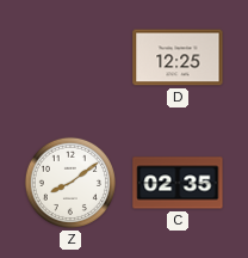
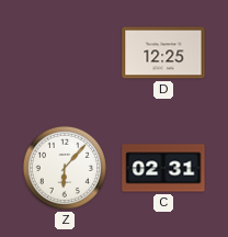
Z: 8:09 -> 6:07
C: 02:35 -> 02:31
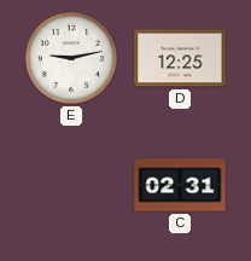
E: none -> 9:13
Z: 6:07 -> none
